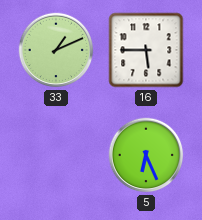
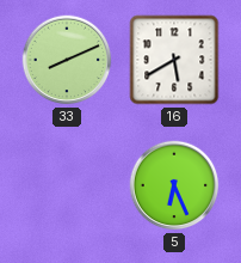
33: 1:11 -> 8:11
16: 5:45 -> 5:40
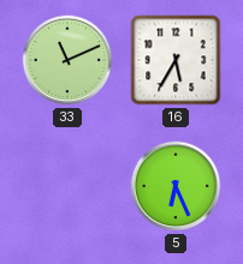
33: 8:11 -> 11:11
16: 5:40 -> 5:35
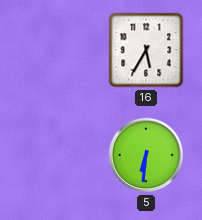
33: 11:11 -> none
5: 6:26 -> 6:31
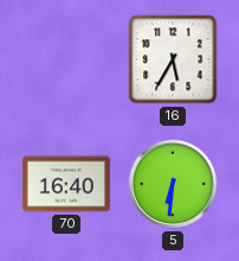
70: none -> 16:40
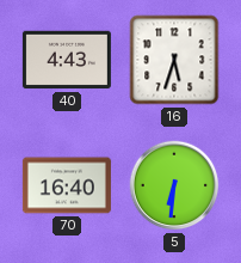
40: none -> 4:43
16: 5:35 -> 5:33
